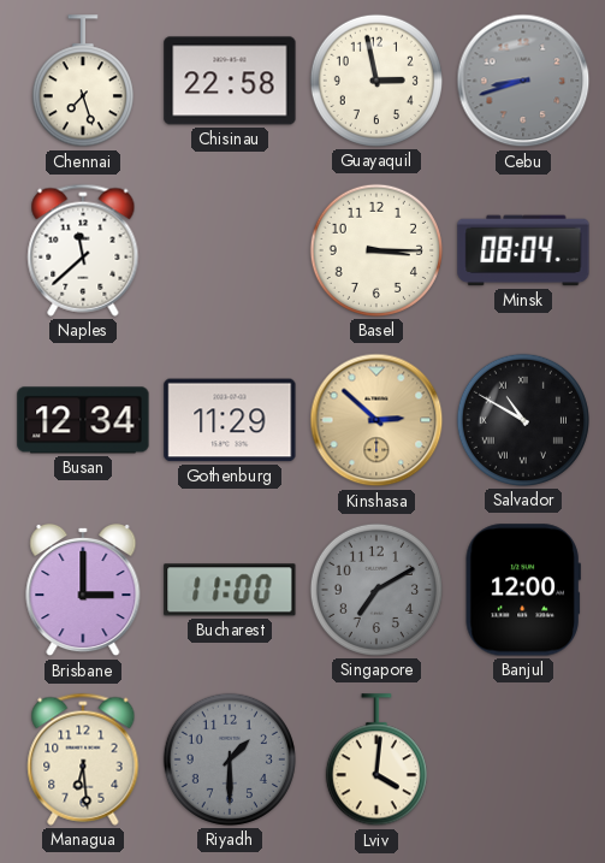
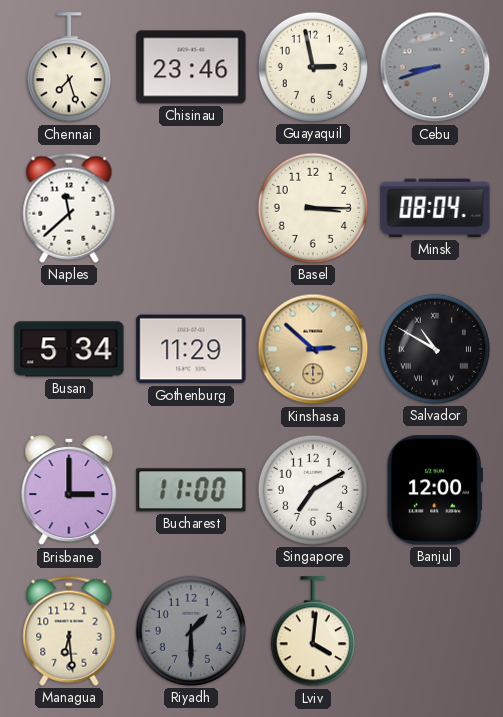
Chisinau: 22:58 -> 23:46
Busan: 12:34 -> 5:34
Singapore dial: grey -> white
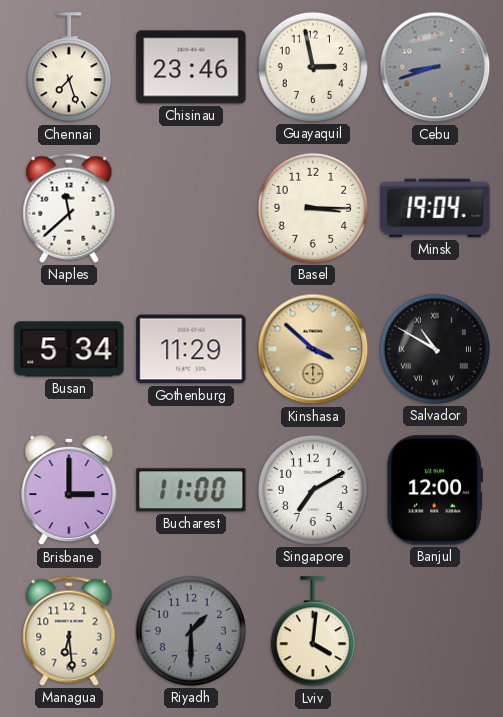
Minsk: 08:04 -> 19:04
Kinshasa: 2:52 -> 3:52
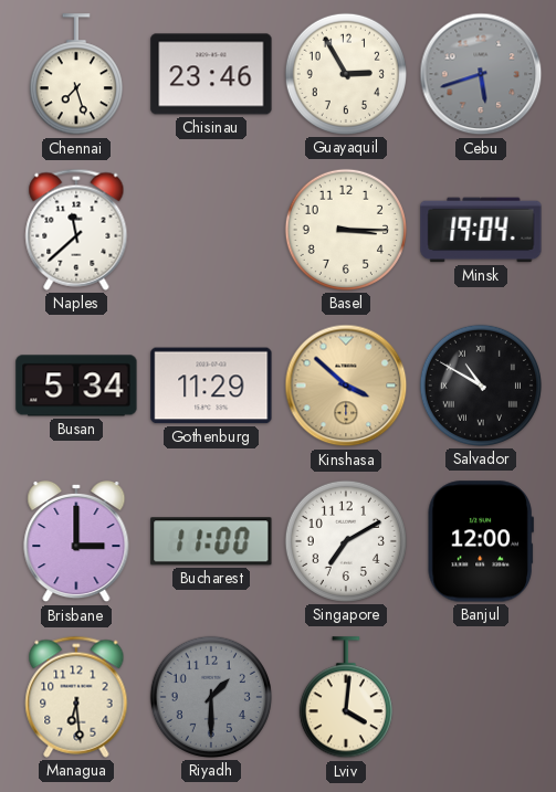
Guayaquil: 2:58 -> 2:55
Cebu: 8:42 -> 5:42
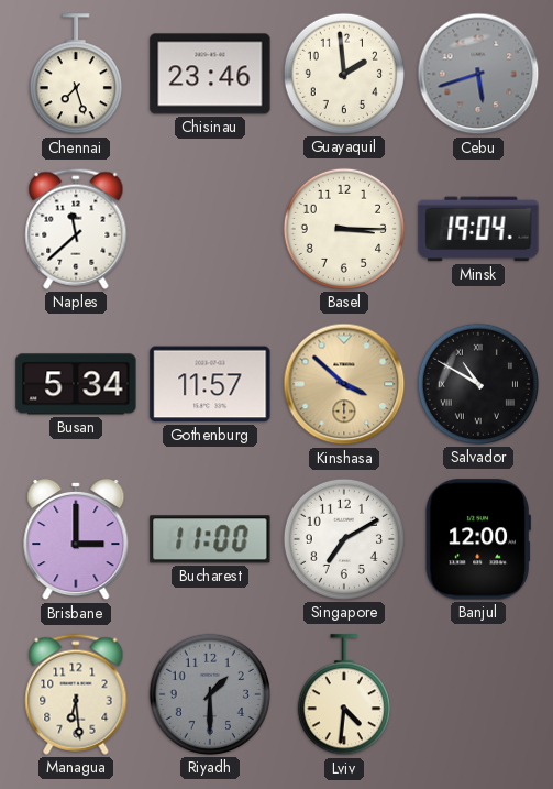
Guayaquil: 2:55 -> 1:59
Gothenburg: 11:29 -> 11:57
Lviv: 4:01 -> 4:31
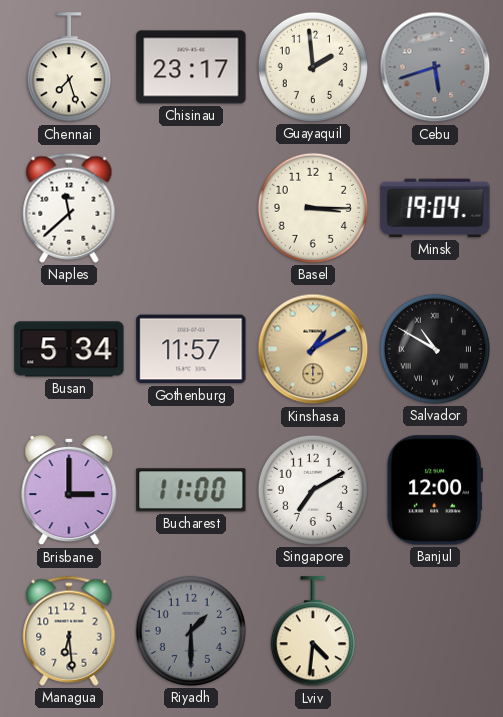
Chisinau: 23:46 -> 23:17
Kinshasa: 3:52 -> 1:10
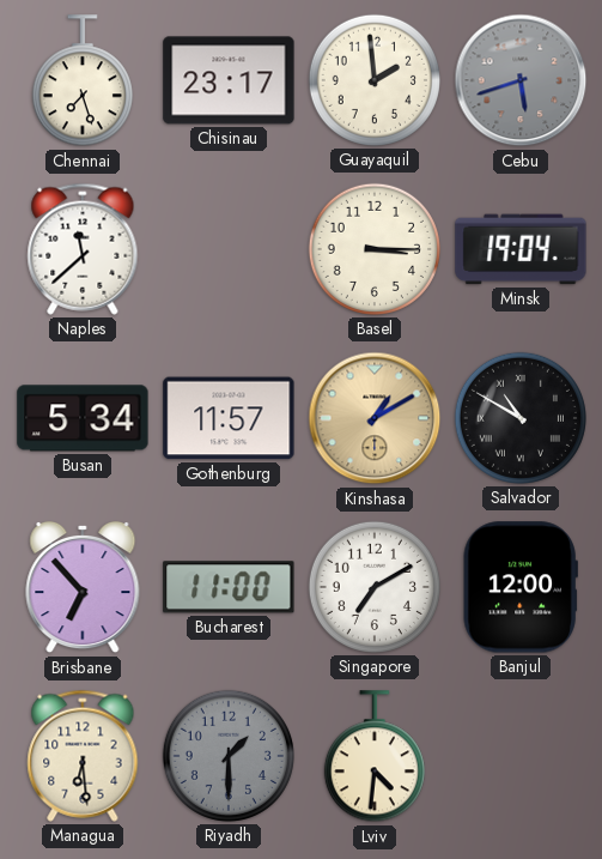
Brisbane: 3:00 -> 6:53
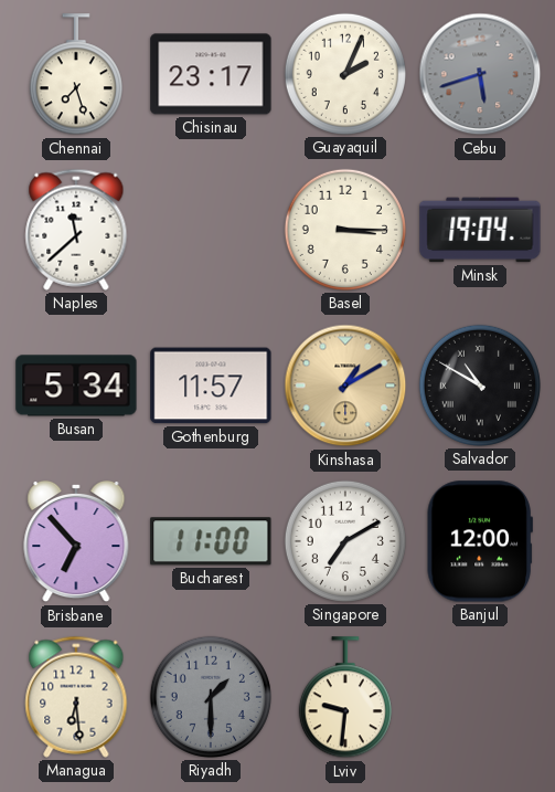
Guayaquil: 1:59 -> 2:04
Lviv: 4:31 -> 9:31
